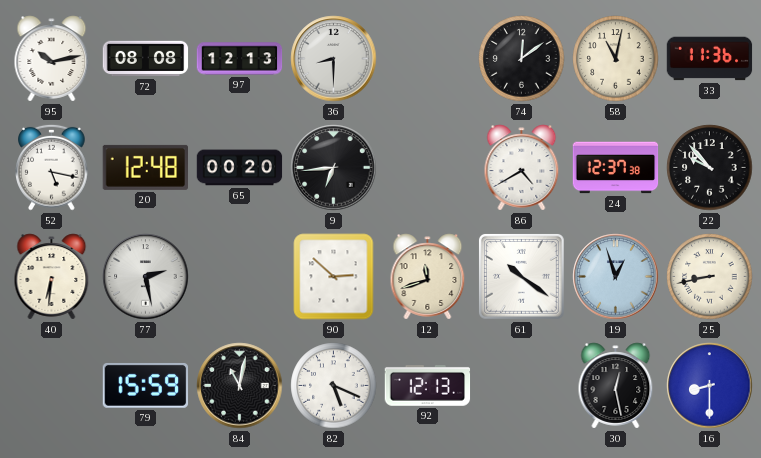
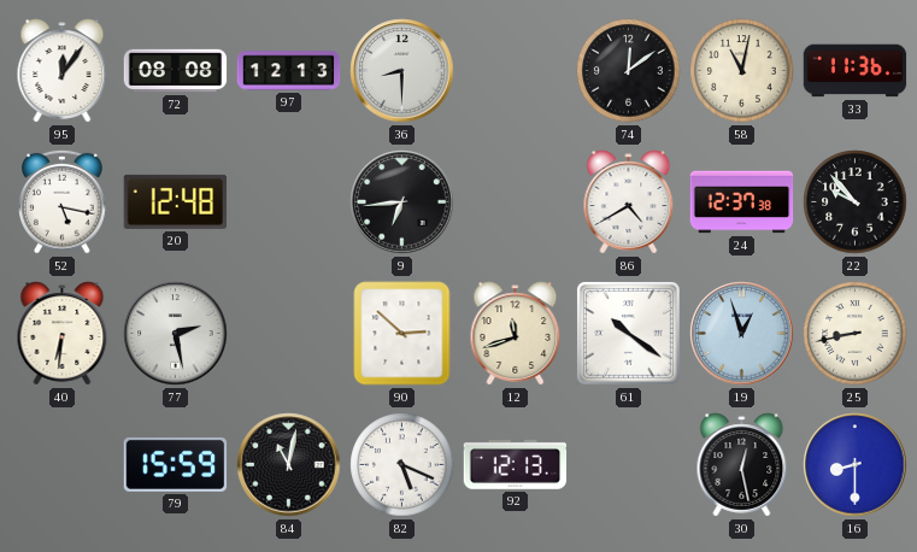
95: 10:13 -> 12:06
65: 00:20 -> none
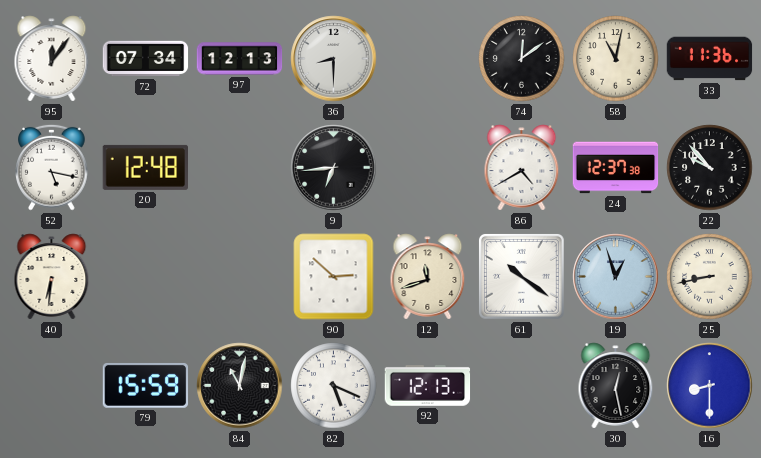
72: 08:08 -> 07:34
77: 2:28 -> none
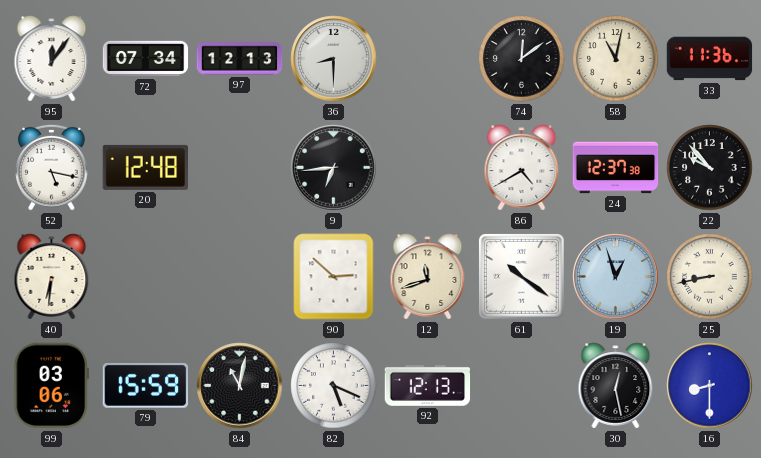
99: none -> 03:06
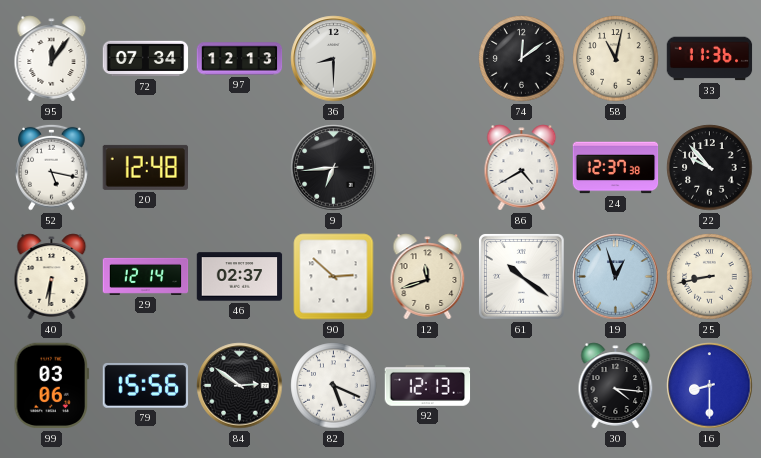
29: none -> 12:14
46: none -> 02:37
79: 15:59 -> 15:56
84: 11:02 -> 2:51
30: 12:28 -> 4:16
